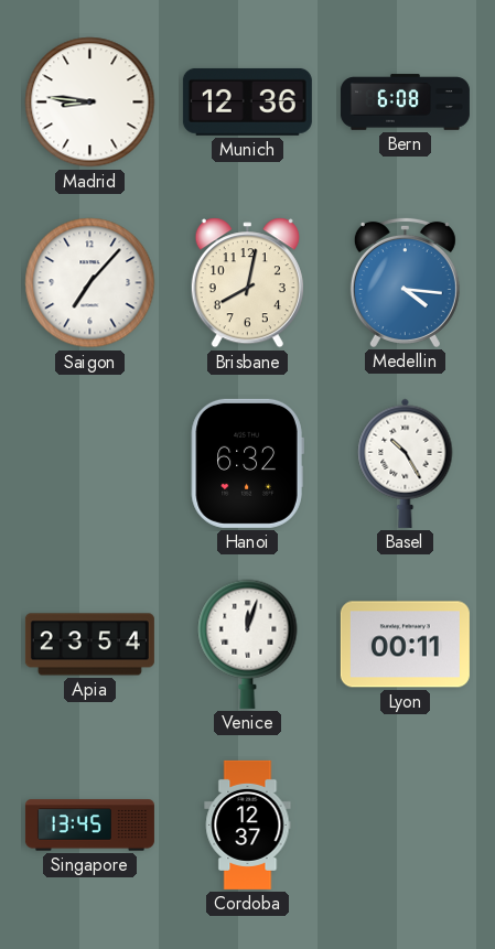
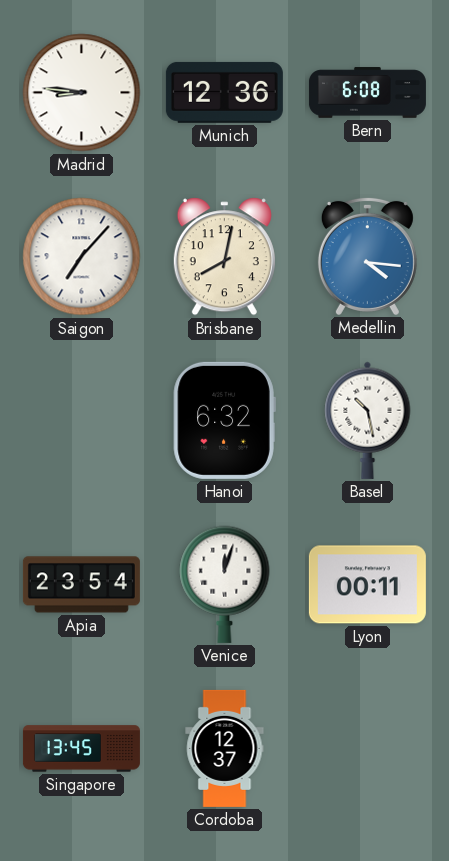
Basel: 10:25 -> 10:28
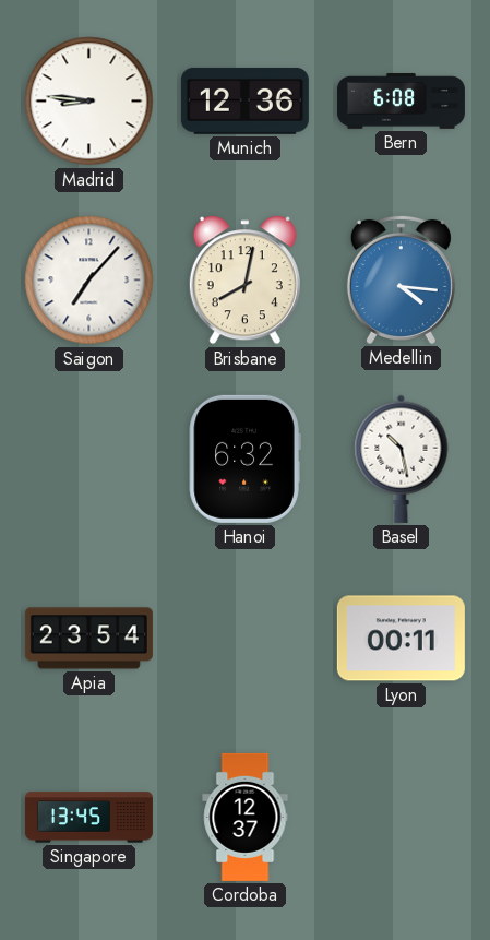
Venice: 12:03 -> none
